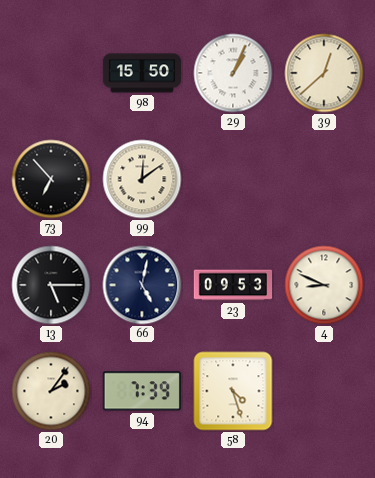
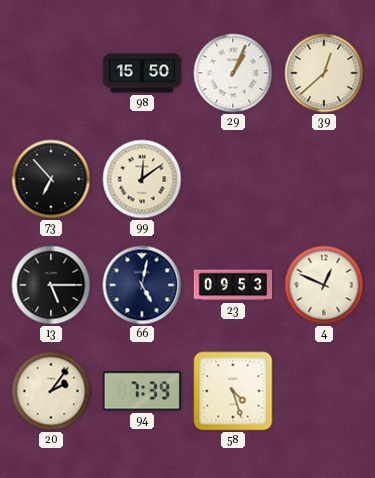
4: 8:49 -> 12:49
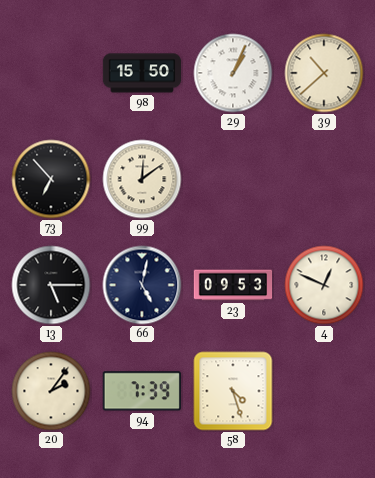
39: 12:38 -> 10:38
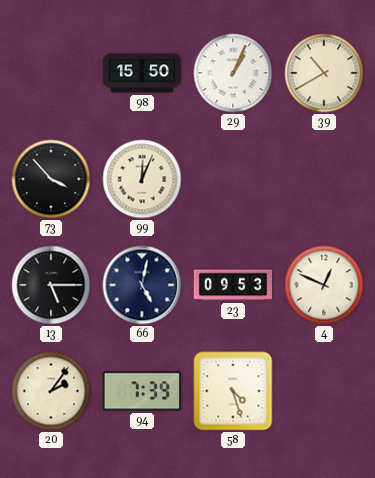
39: 10:38 -> 10:40
73: 6:53 -> 3:53
99: 12:09 -> 12:04
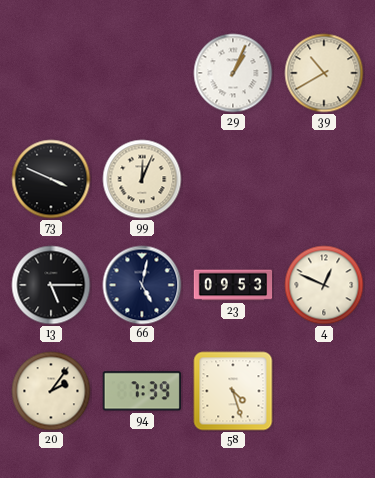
98: 15:50 -> none
73: 3:53 -> 3:49
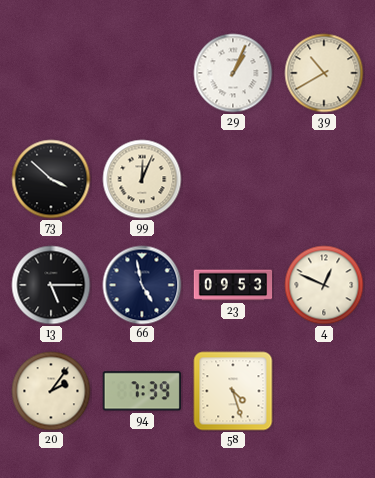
73: 3:49 -> 3:52
66: 5:02 -> 4:58
